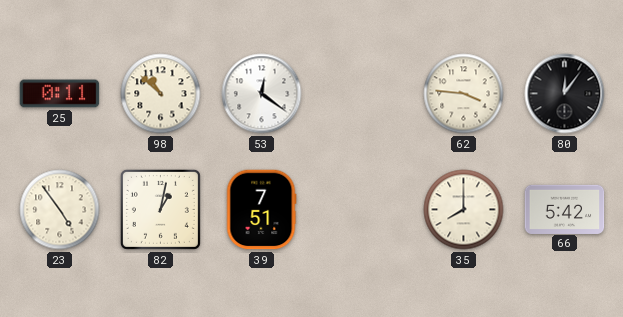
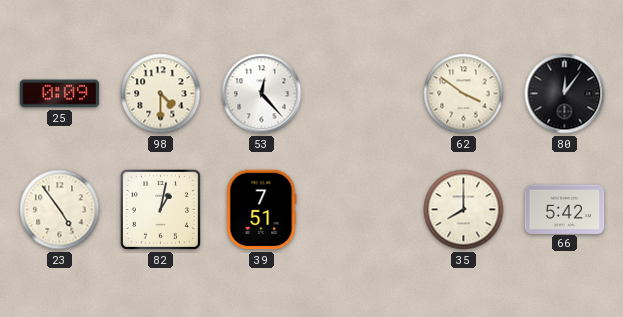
25: 0:11 -> 0:09
98: 10:52 -> 4:30
53: 12:21 -> 12:23
62: 3:46 -> 3:51
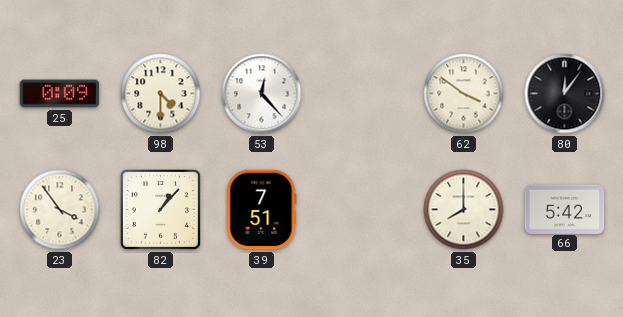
23: 4:54 -> 3:54
82: 1:02 -> 1:07
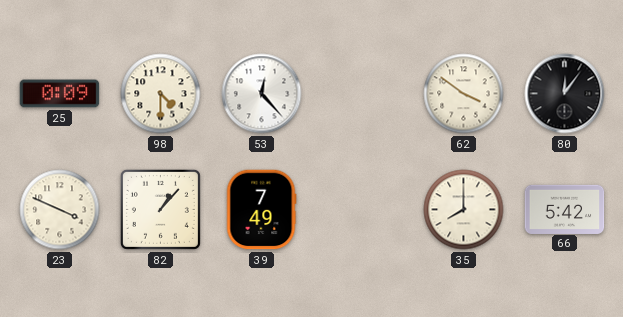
23: 3:54 -> 3:49
39: 7:51 -> 7:49
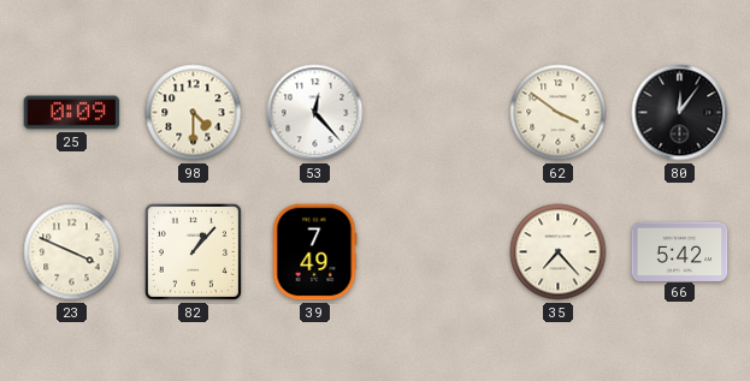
35: 8:00 -> 7:23
